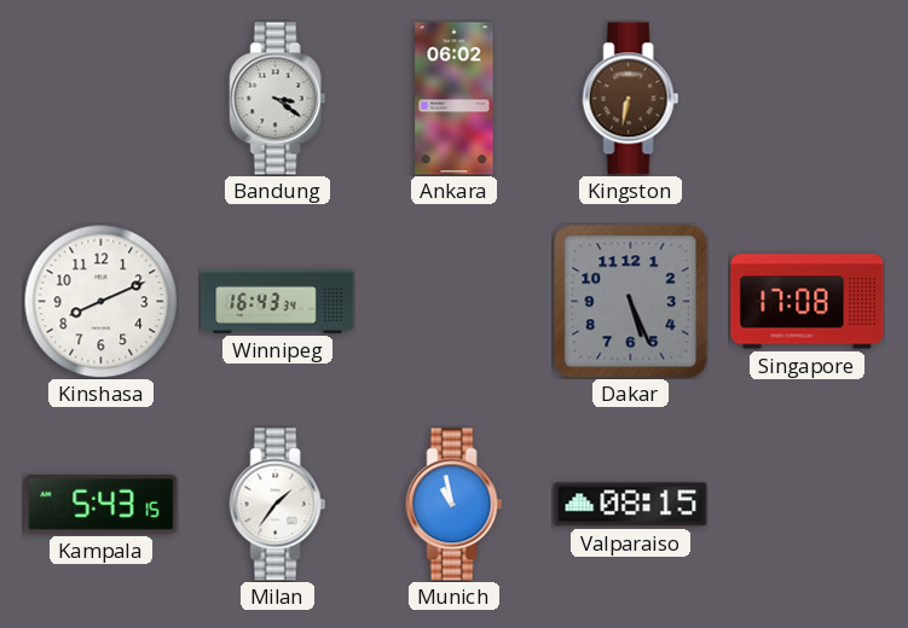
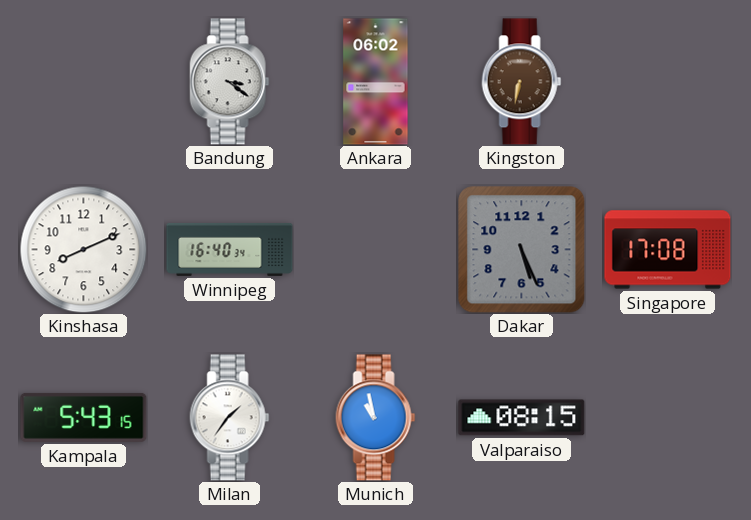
Winnipeg: 16:43 -> 16:40
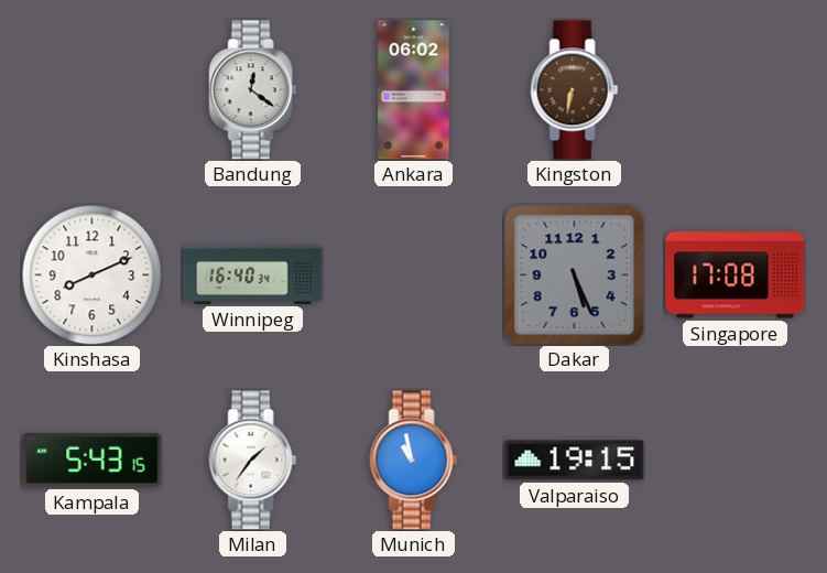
Bandung: 3:21 -> 12:21
Valparaiso: 08:15 -> 19:15
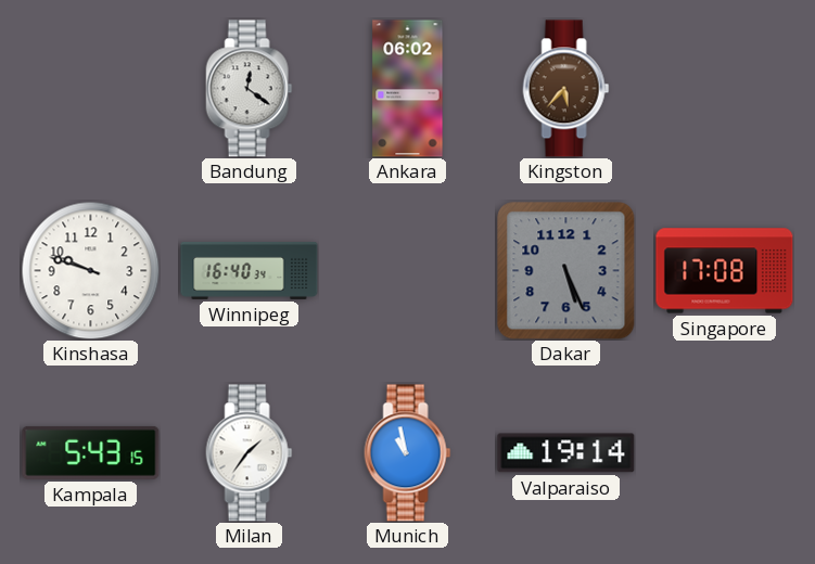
Kingston: 6:32 -> 5:37
Kinshasa: 8:11 -> 9:48
Valparaiso: 19:15 -> 19:14
